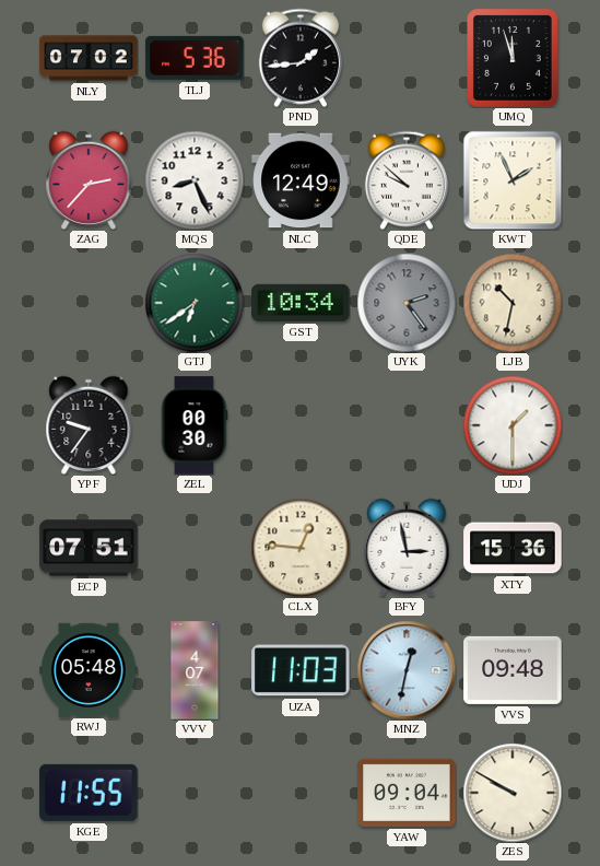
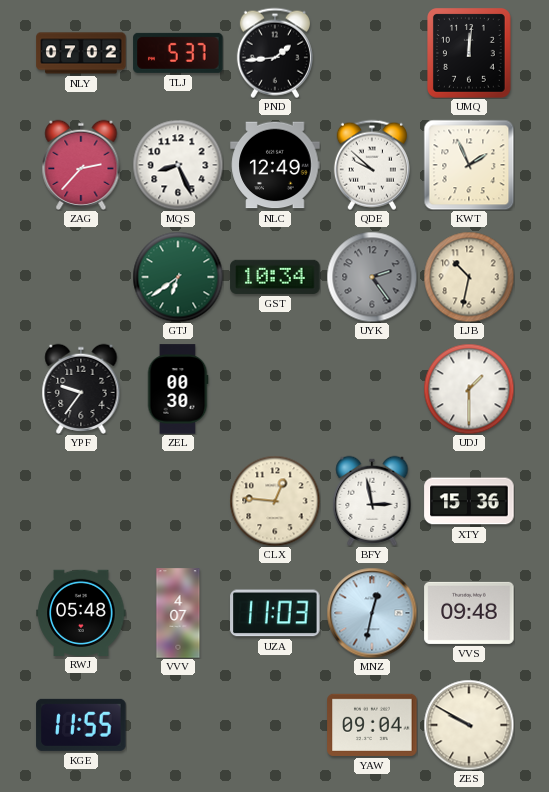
TLJ: 5:36 -> 5:37
UMQ: 11:57 -> 12:01
ECP: 07:51 -> none
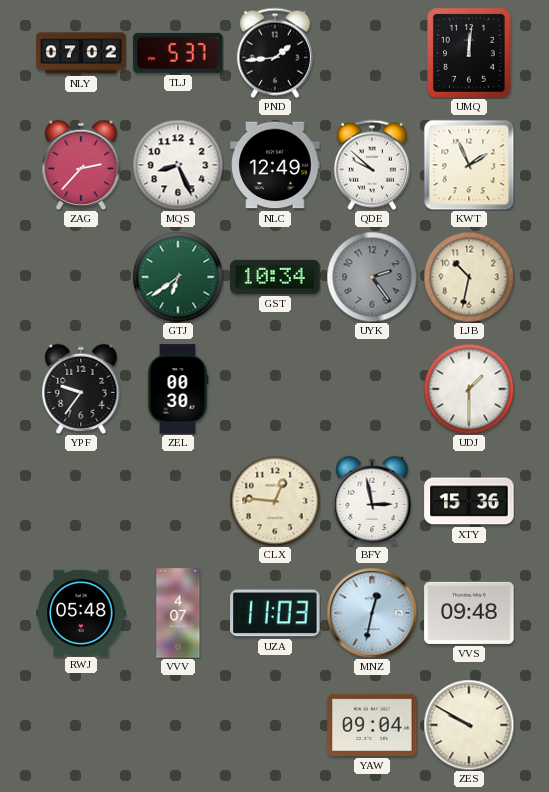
KGE: 11:55 -> none
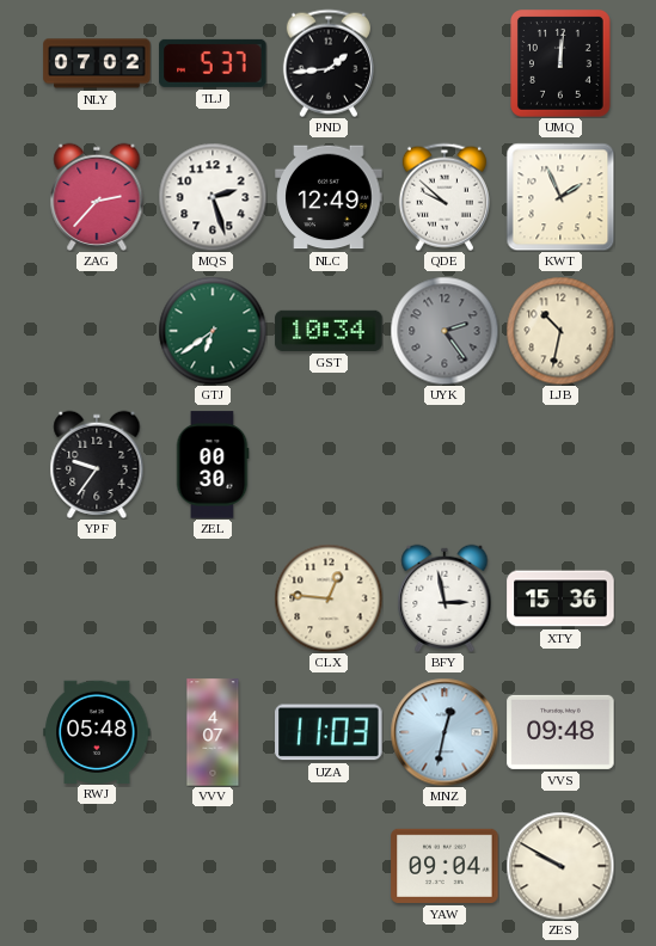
MQS: 8:26 -> 2:27
UDJ: 1:30 -> none
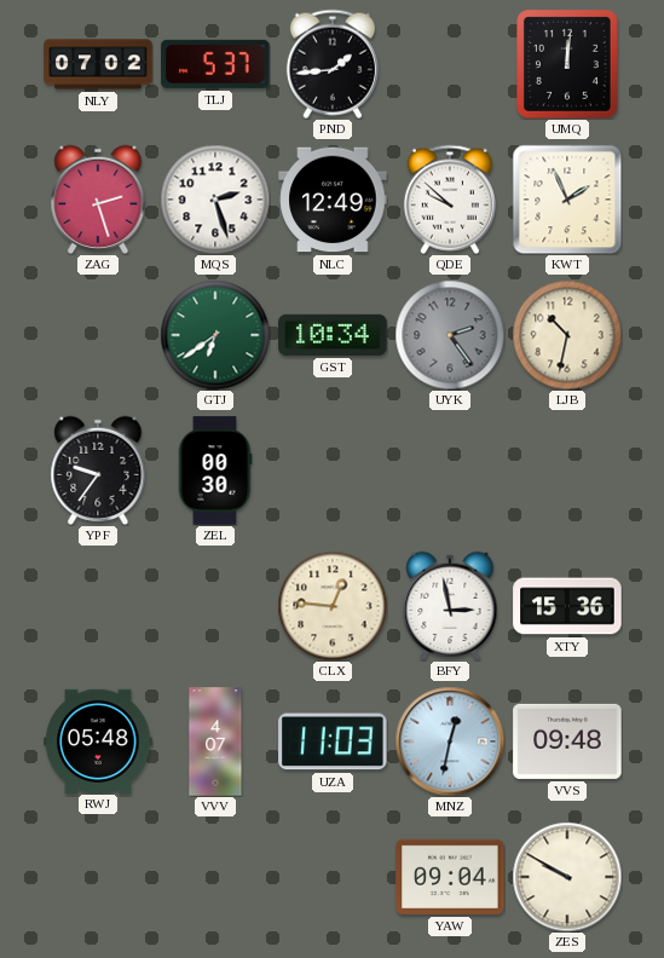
ZAG: 2:37 -> 2:27
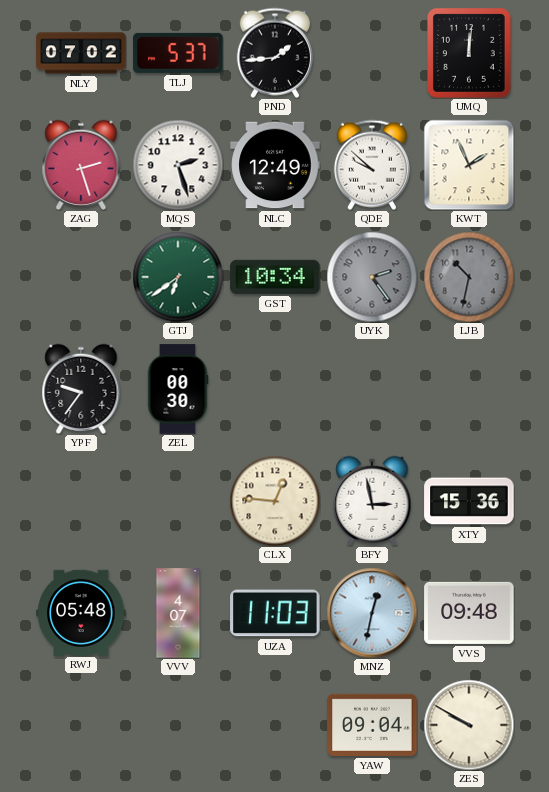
LJB dial: cream -> grey
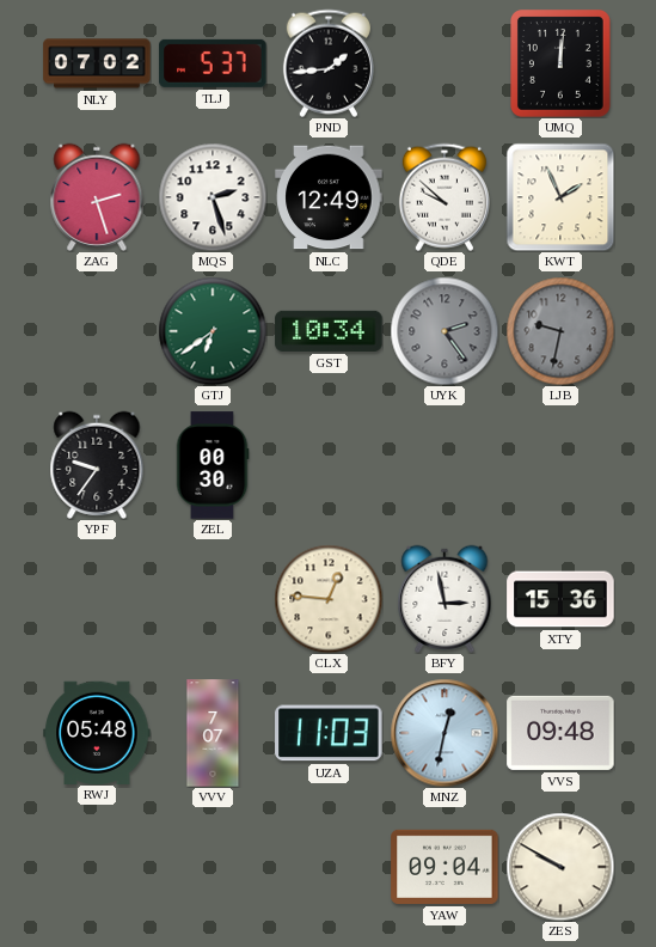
LJB: 10:32 -> 9:32
VVV: 4:07 -> 7:07
